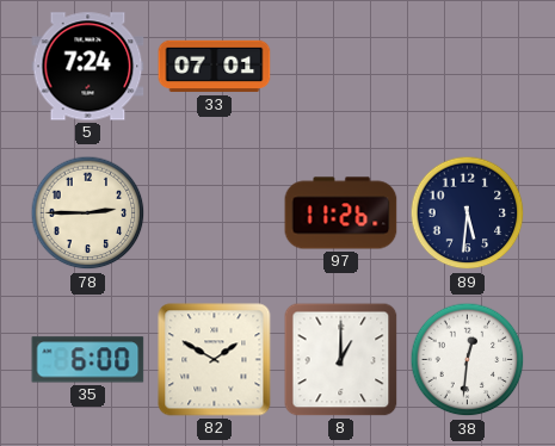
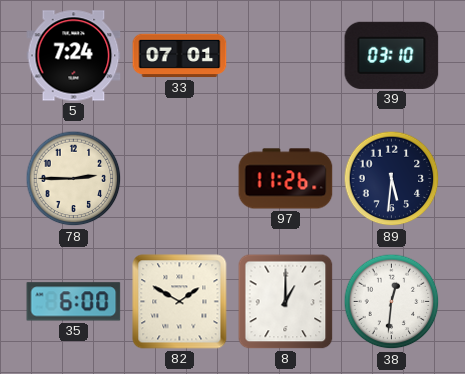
39: none -> 03:10
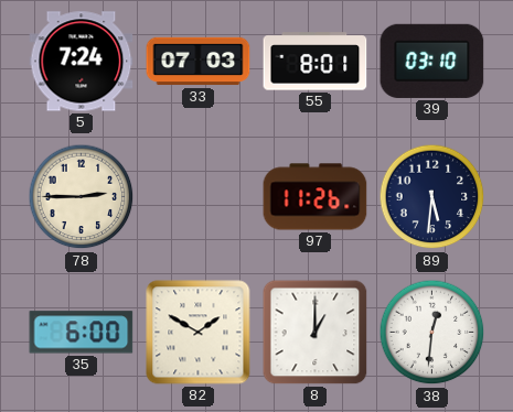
33: 07:01 -> 07:03
55: none -> 8:01
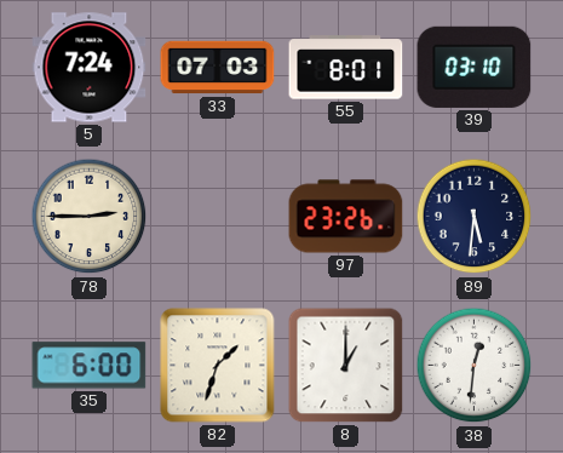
97: 11:26 -> 23:26
82: 1:50 -> 1:33
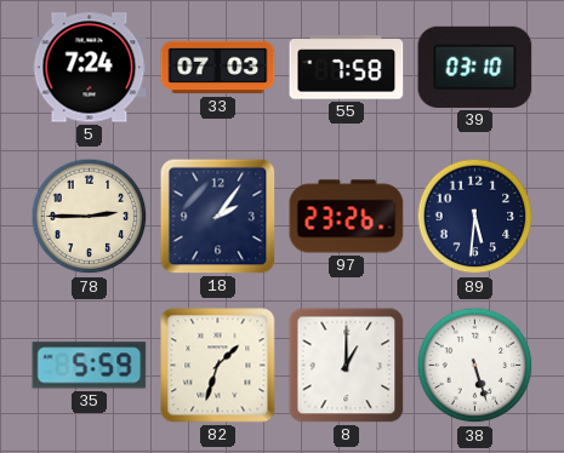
55: 8:01 -> 7:58
18: none -> 2:06
35: 6:00 -> 5:59
38: 12:31 -> 5:27
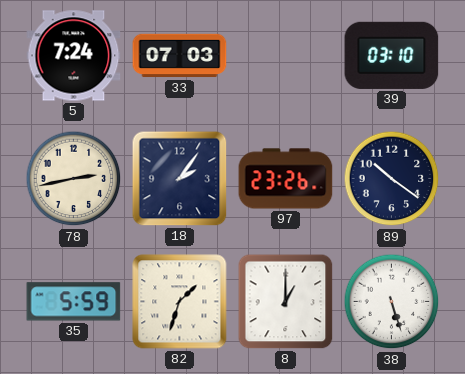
55: 7:58 -> none
78: 2:45 -> 2:43
89: 5:31 -> 10:21
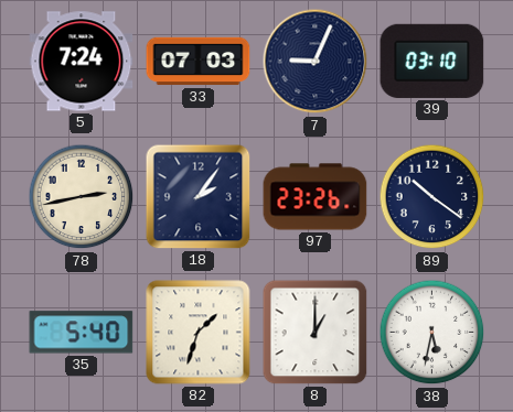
7: none -> 9:04
35: 5:59 -> 5:40
38: 5:27 -> 5:32
